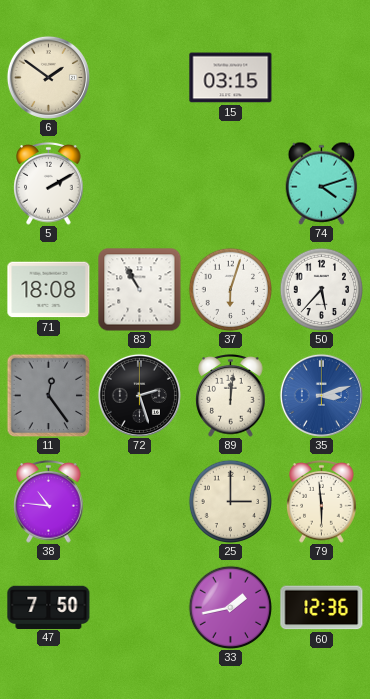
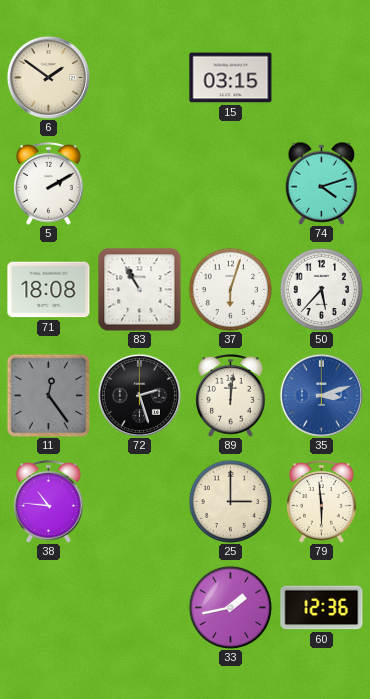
47: 7:50 -> none
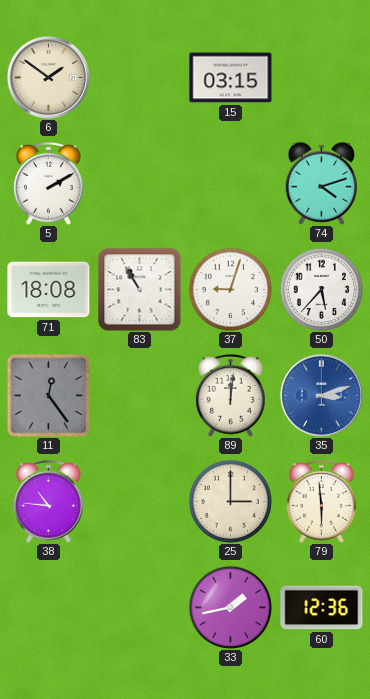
37: 6:03 -> 9:03
72: 2:27 -> none
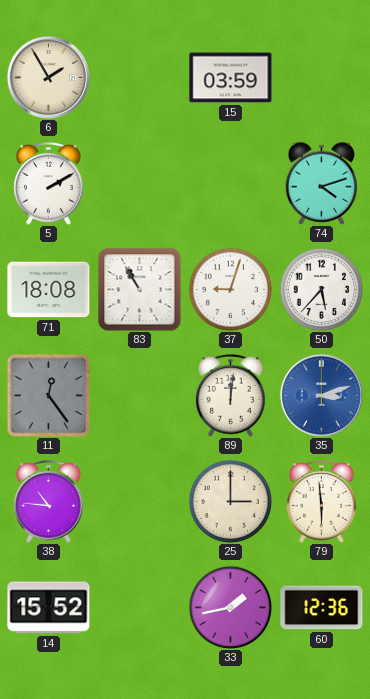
6: 1:51 -> 1:55
15: 03:15 -> 03:59
14: none -> 15:52
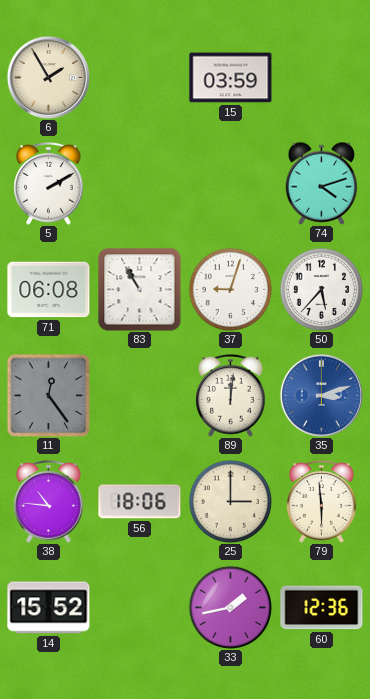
71: 18:08 -> 06:08
56: none -> 18:06
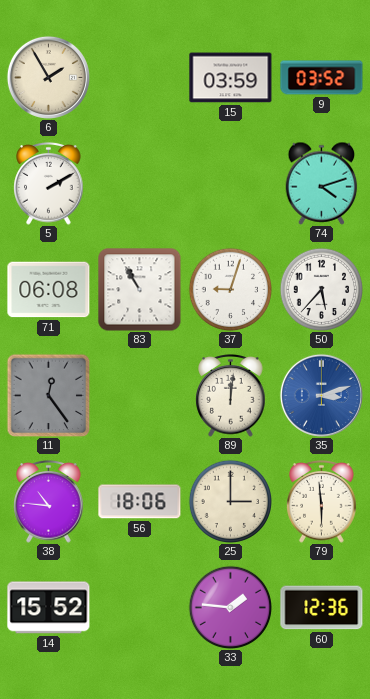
9: none -> 03:52
33: 1:43 -> 1:46
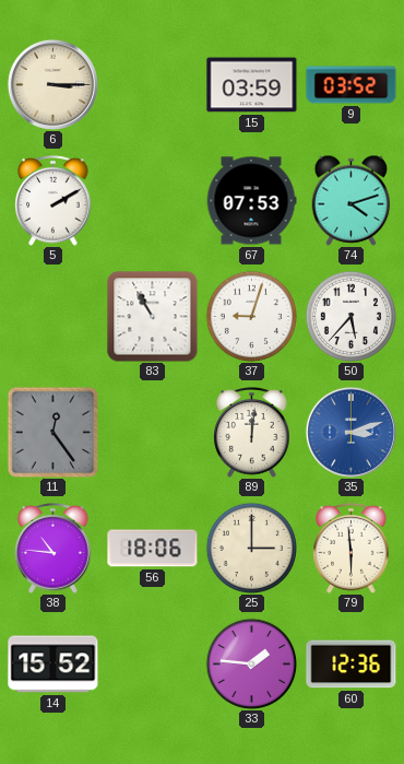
6: 1:55 -> 3:15
67: none -> 07:53
71: 06:08 -> none
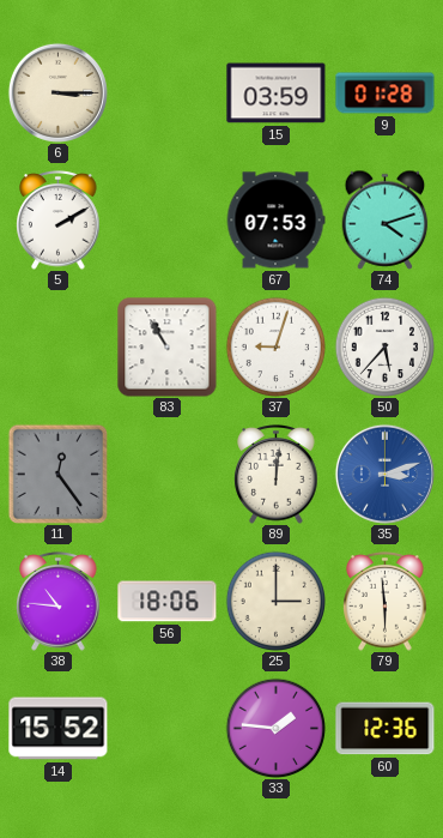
9: 03:52 -> 01:28
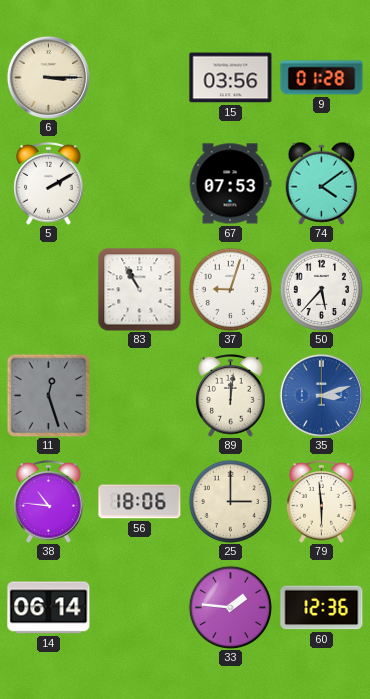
15: 03:59 -> 03:56
74: 4:12 -> 4:09
11: 12:24 -> 12:27
14: 15:52 -> 06:14
